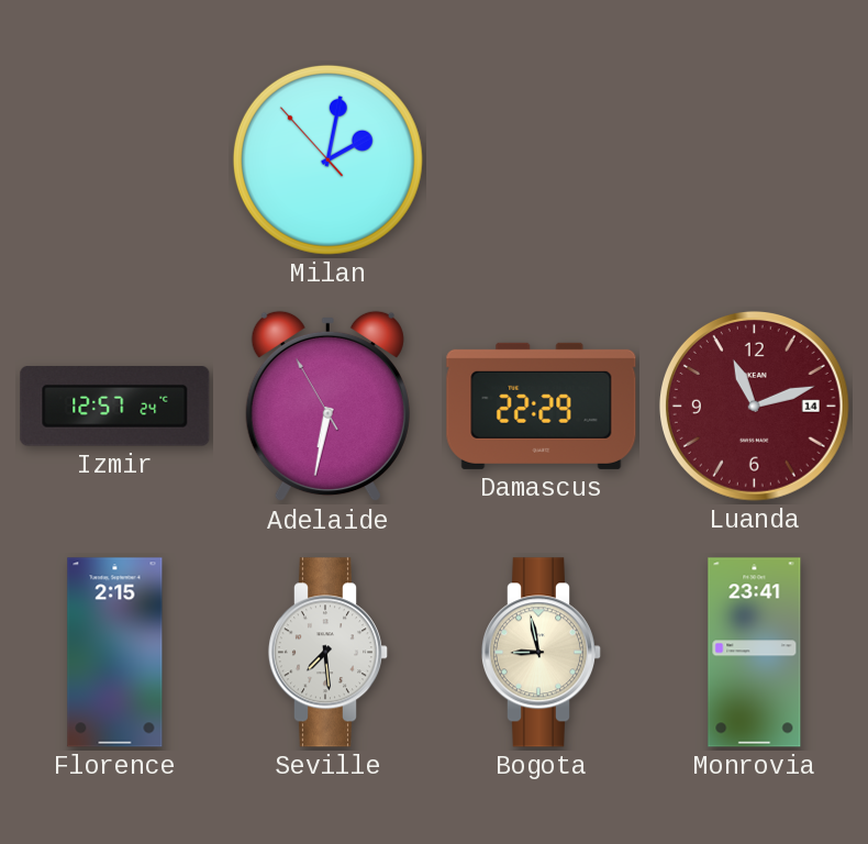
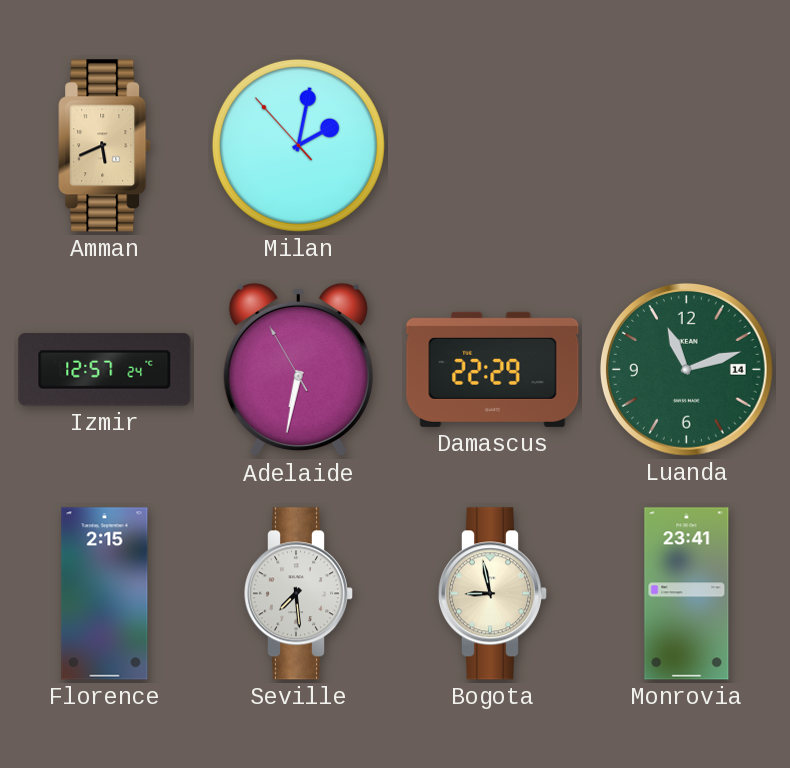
Amman: none -> 5:41
Luanda dial: burgundy -> green
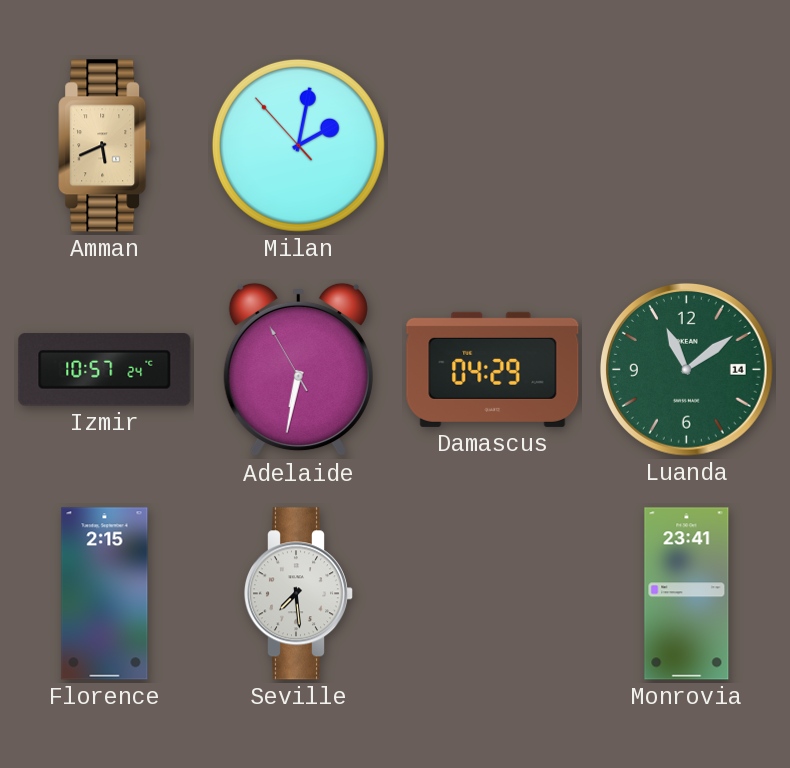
Izmir: 12:57 -> 10:57
Damascus: 22:29 -> 04:29
Luanda: 11:12 -> 11:09
Bogota: 8:58 -> none
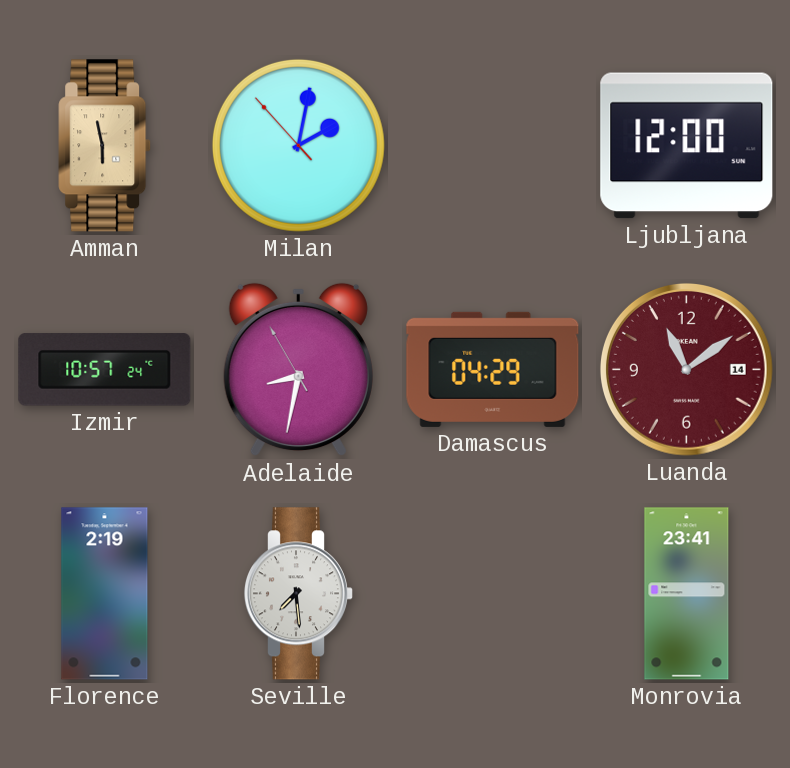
Amman: 5:41 -> 5:58
Ljubljana: none -> 12:00
Adelaide: 6:31 -> 8:31
Luanda dial: green -> burgundy
Florence: 2:15 -> 2:19
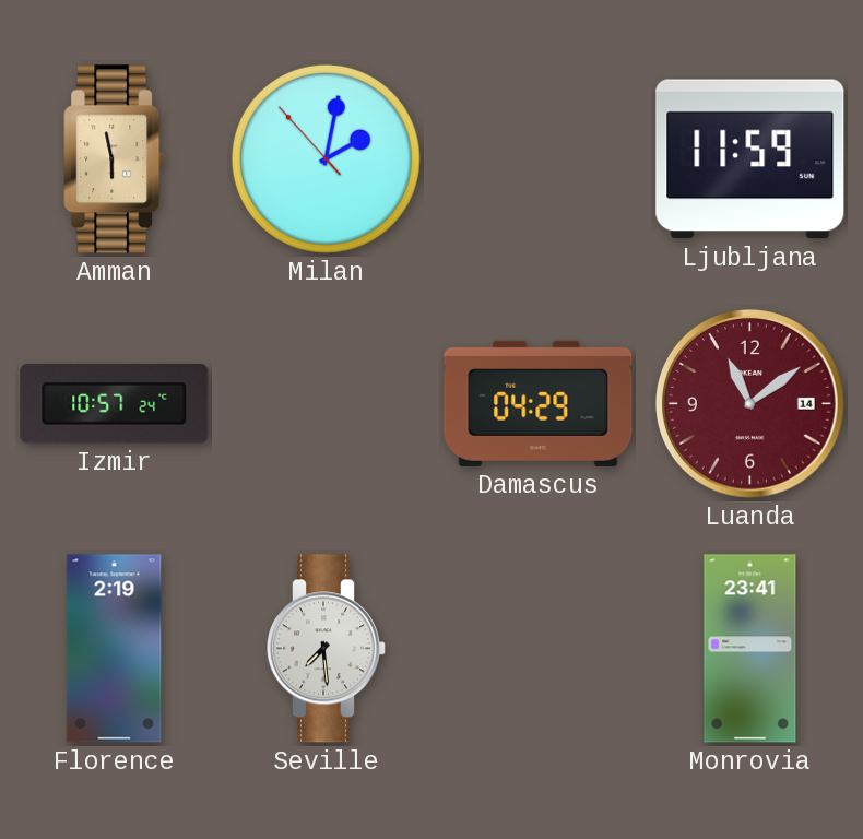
Ljubljana: 12:00 -> 11:59
Adelaide: 8:31 -> none
